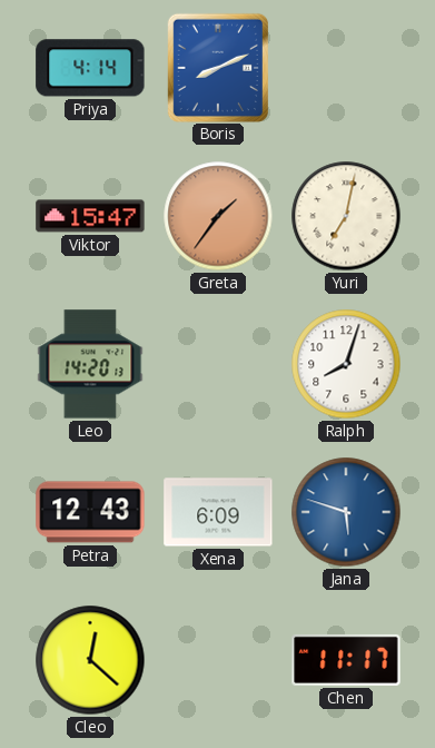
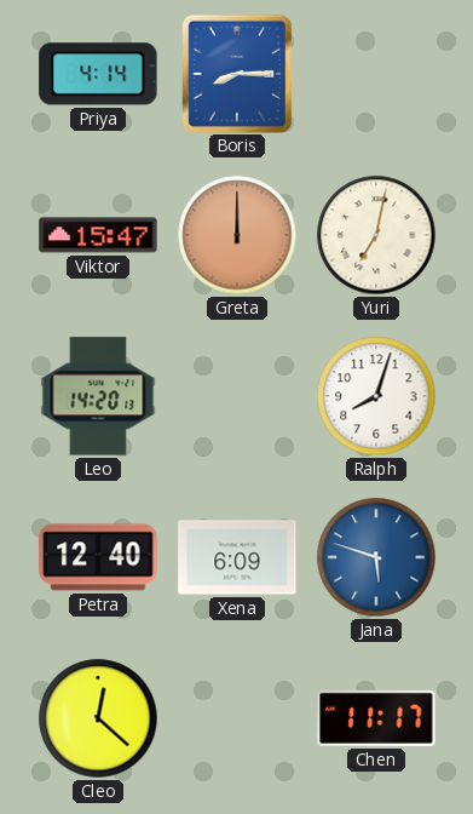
Boris: 8:11 -> 8:15
Greta: 1:36 -> 12:00
Petra: 12:43 -> 12:40
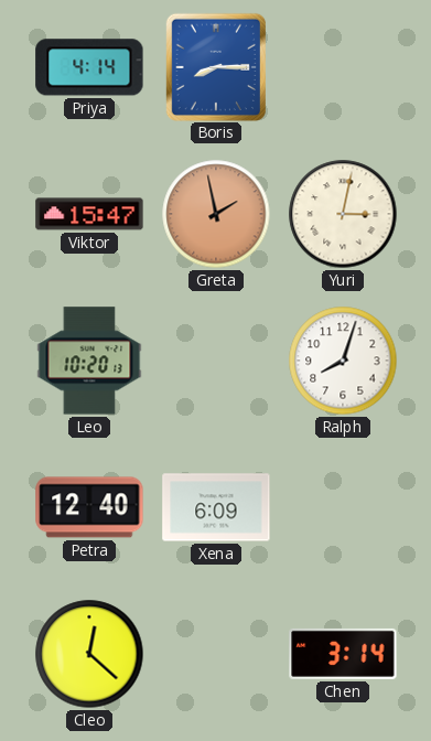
Greta: 12:00 -> 1:58
Yuri: 7:02 -> 3:02
Leo: 14:20 -> 10:20
Jana: 5:48 -> none
Chen: 11:17 -> 3:14
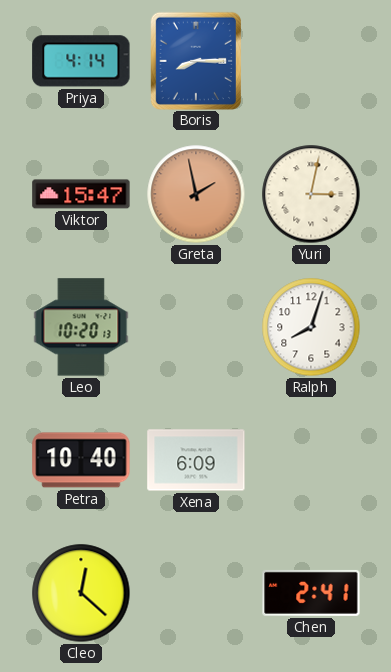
Petra: 12:40 -> 10:40
Chen: 3:14 -> 2:41
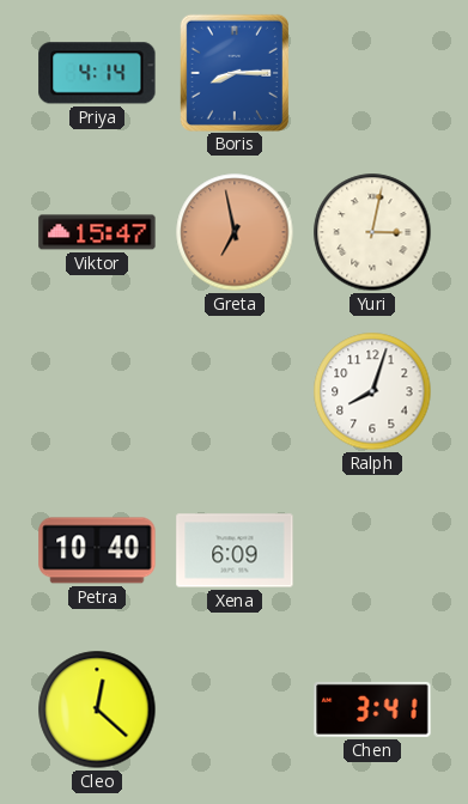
Greta: 1:58 -> 6:58
Leo: 10:20 -> none
Chen: 2:41 -> 3:41
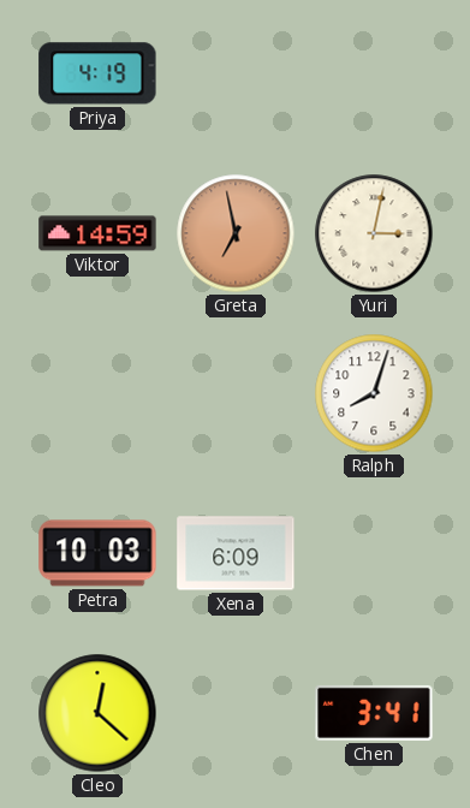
Priya: 4:14 -> 4:19
Boris: 8:15 -> none
Viktor: 15:47 -> 14:59
Petra: 10:40 -> 10:03
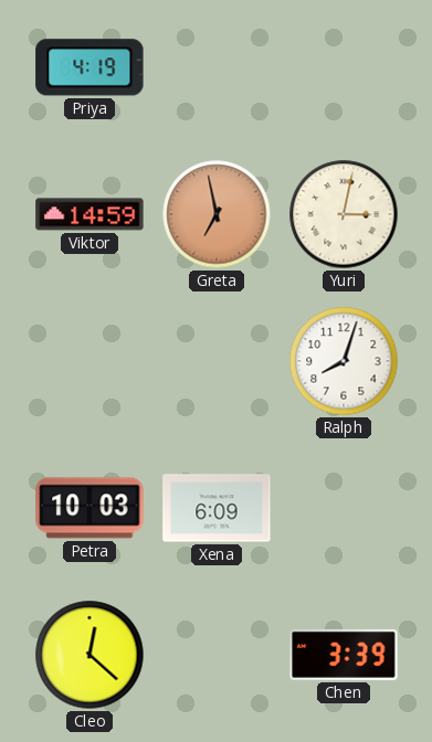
Chen: 3:41 -> 3:39
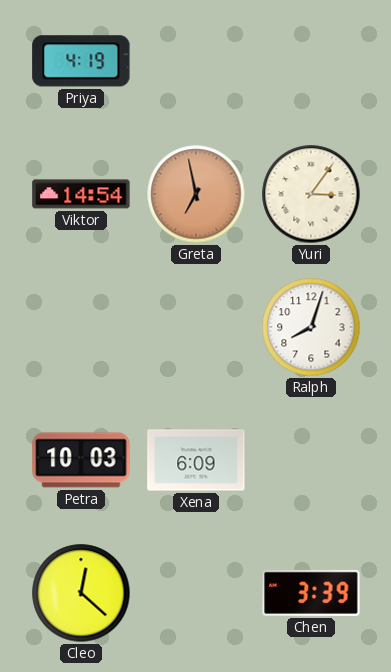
Viktor: 14:59 -> 14:54
Yuri: 3:02 -> 3:06
